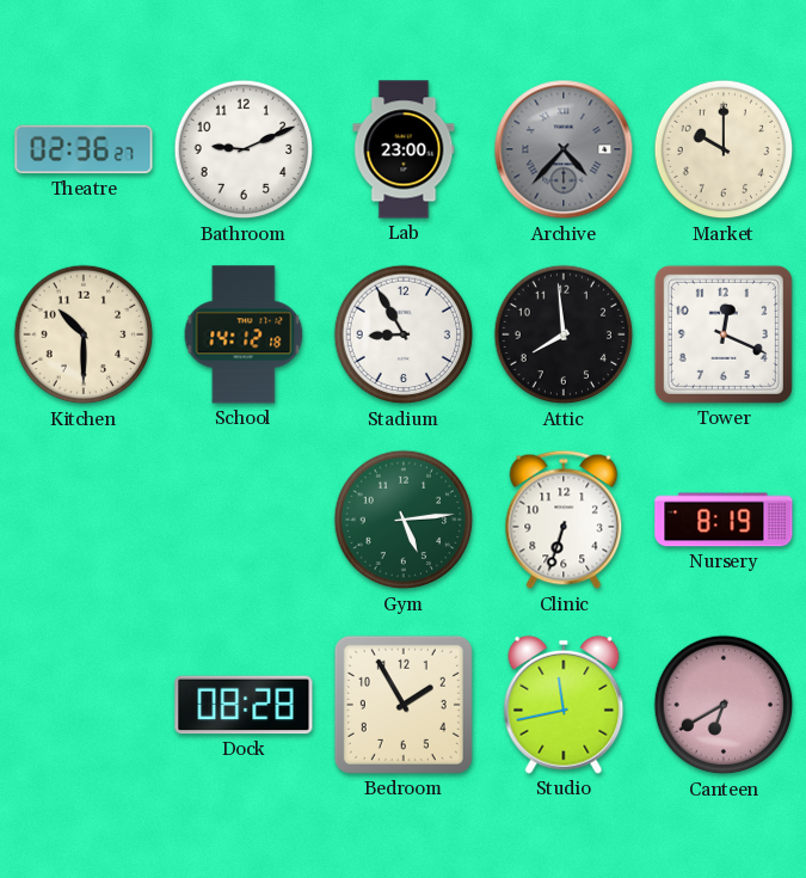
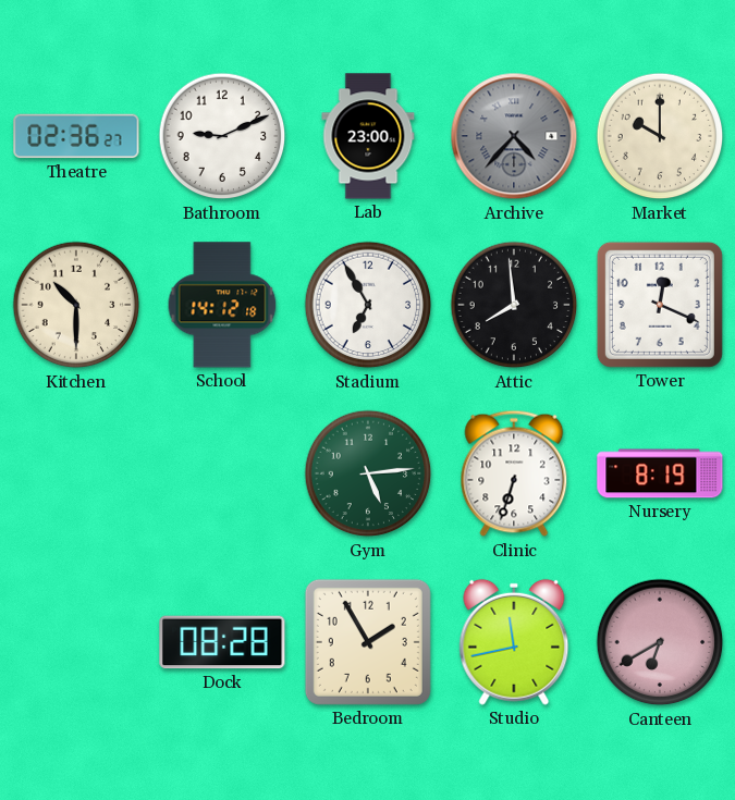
Stadium: 8:55 -> 6:55
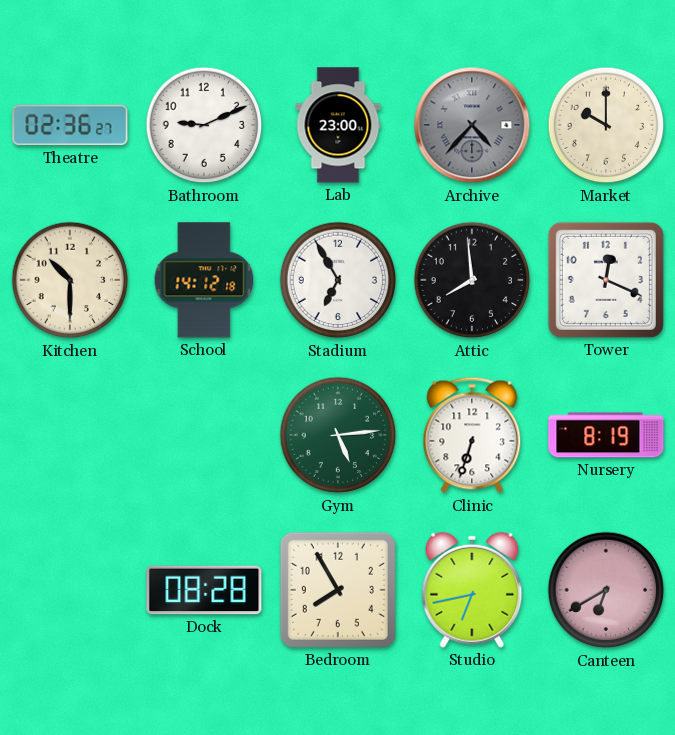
Bedroom: 1:55 -> 7:55
Studio: 11:43 -> 6:43
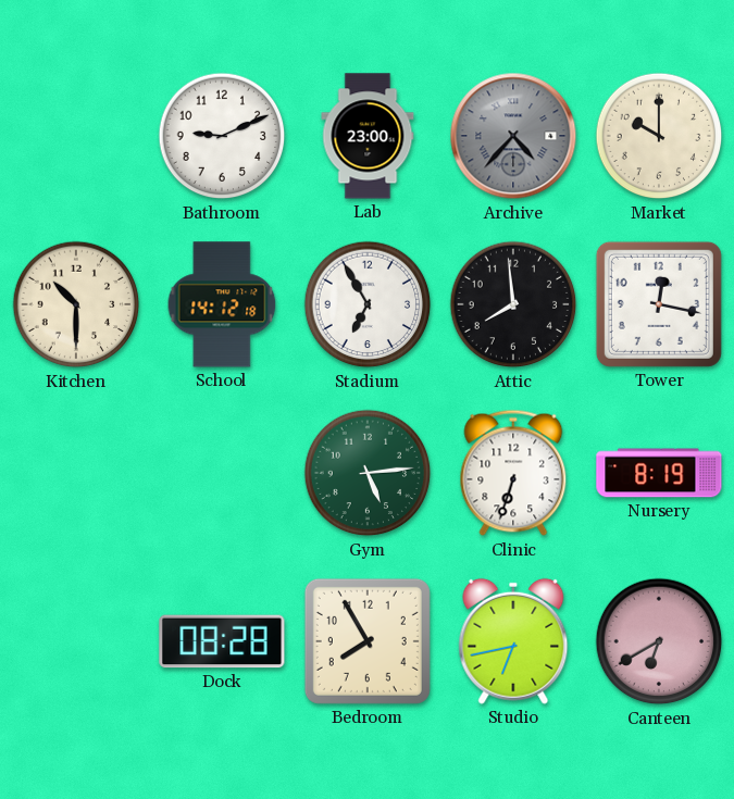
Theatre: 02:36 -> none
Tower: 12:19 -> 12:17
